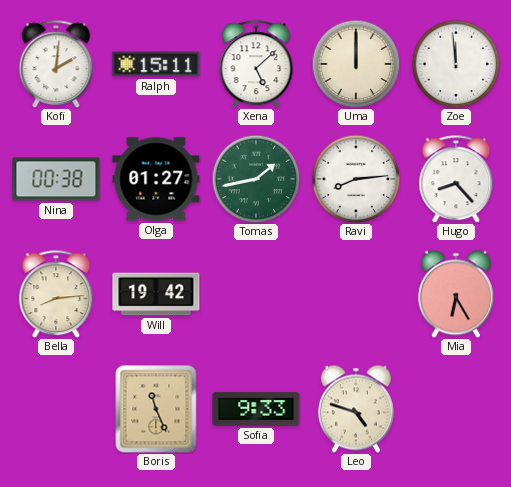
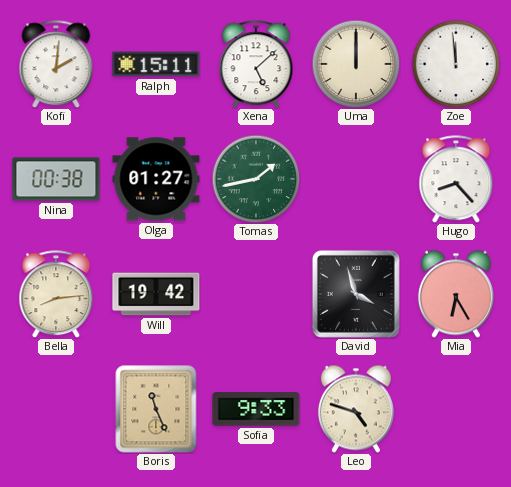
Ravi: 8:14 -> none
David: none -> 3:57
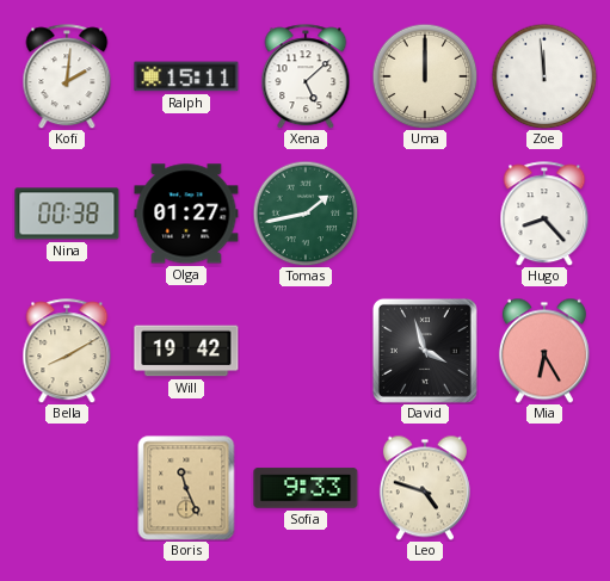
Bella: 8:14 -> 8:10
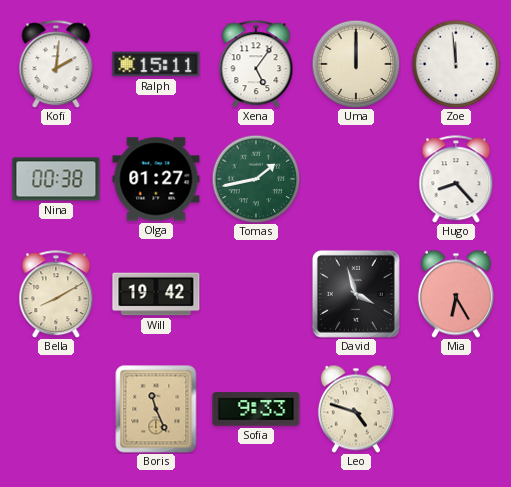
Xena: 5:08 -> 5:06
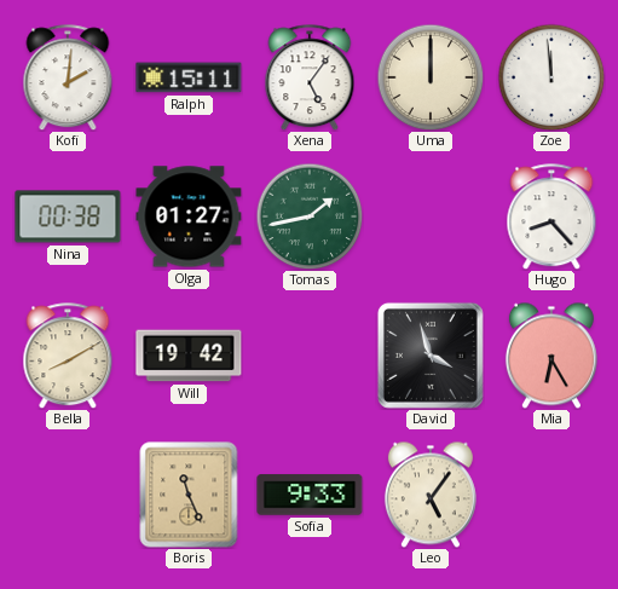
Leo: 4:48 -> 5:06
